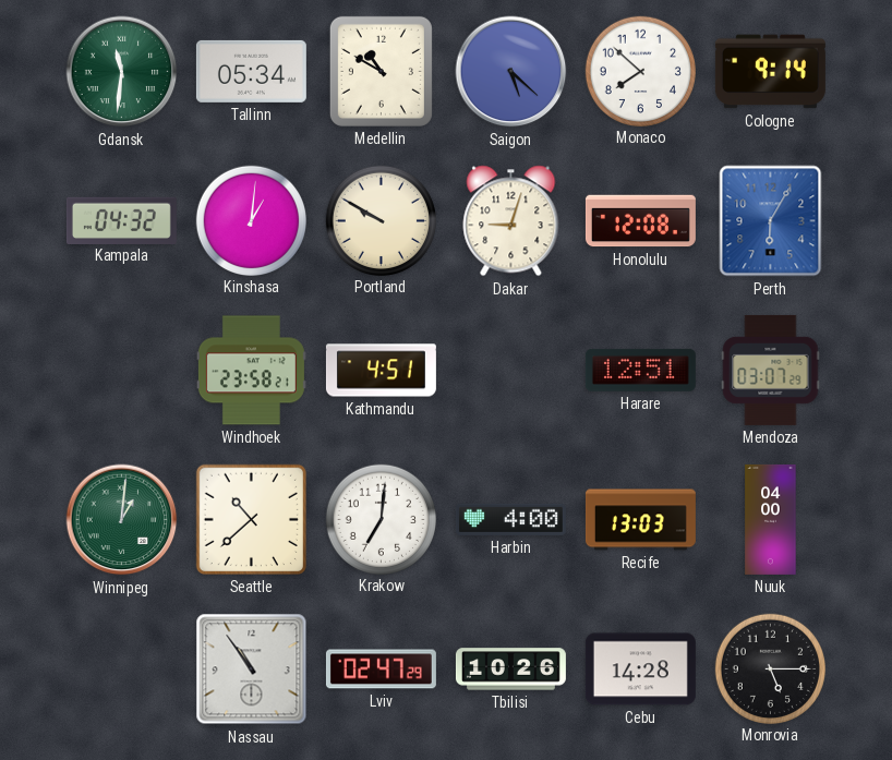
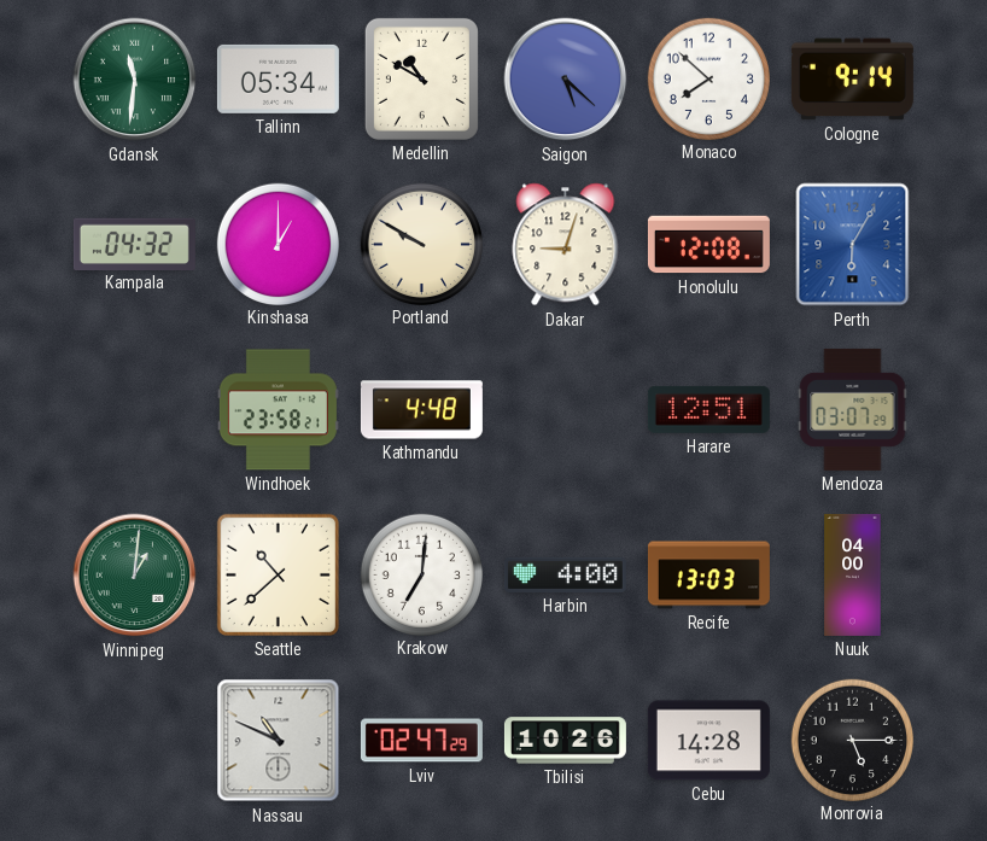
Kinshasa: 1:01 -> 1:00
Kathmandu: 4:51 -> 4:48
Nassau: 10:54 -> 10:49
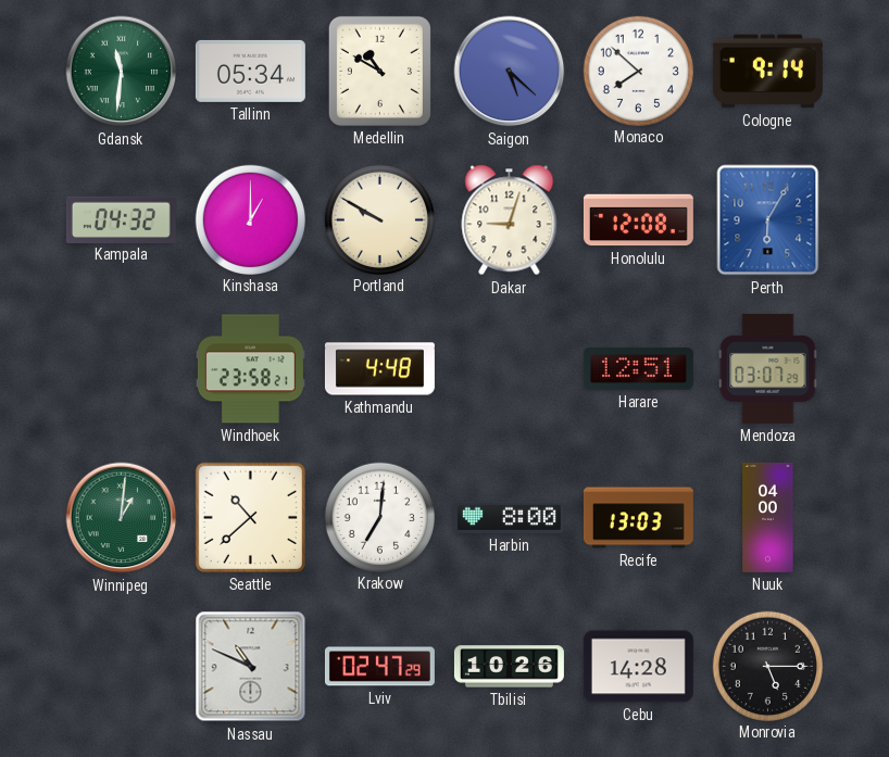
Harbin: 4:00 -> 8:00
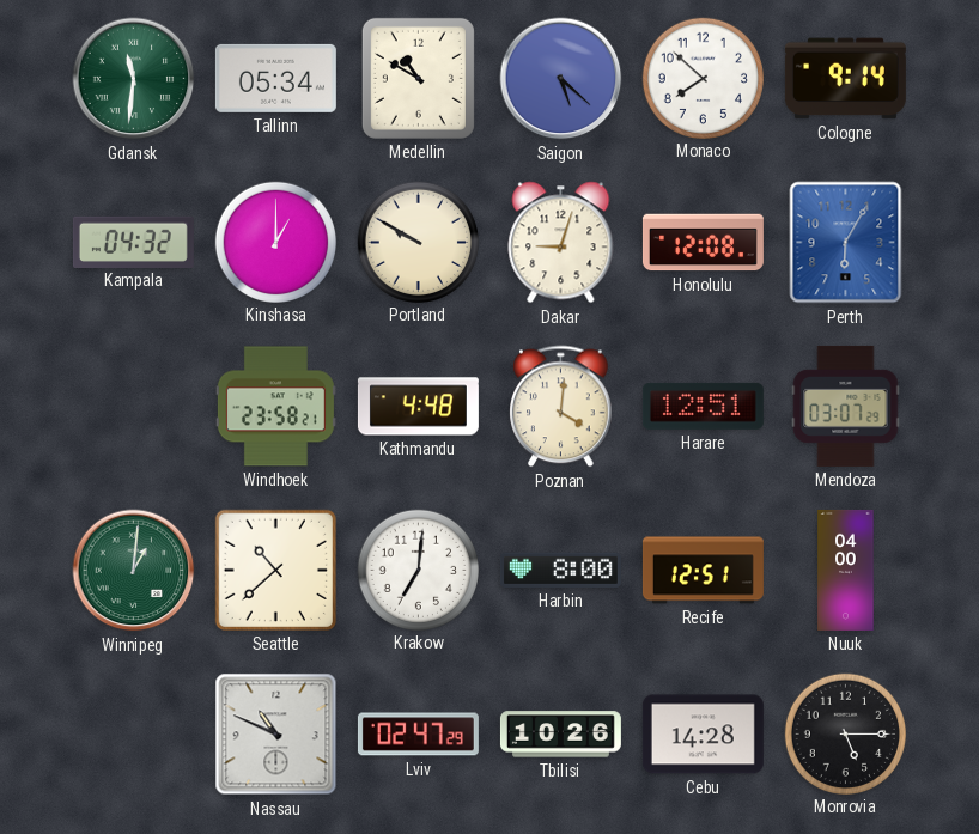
Poznan: none -> 4:01
Recife: 13:03 -> 12:51
